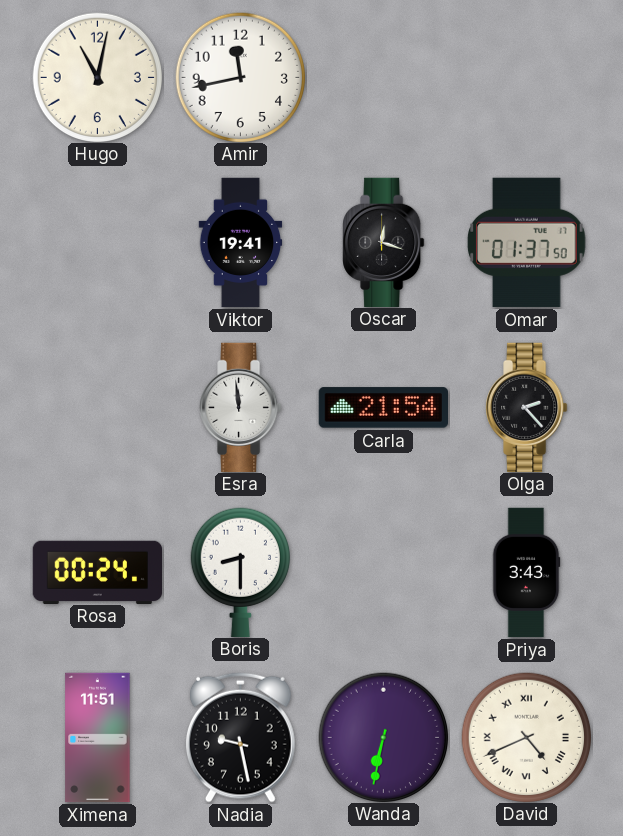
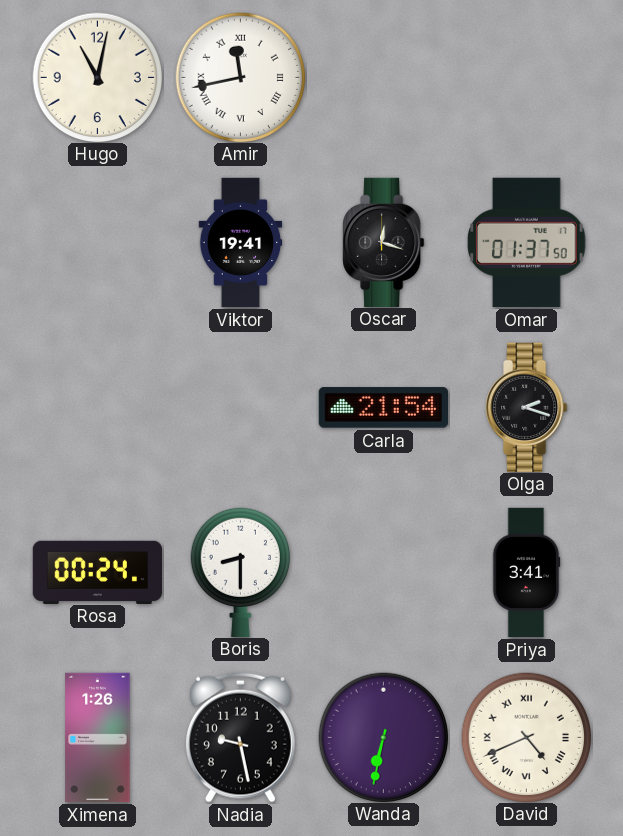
Amir numerals: Arabic -> Roman
Esra: 11:59 -> none
Olga: 2:23 -> 2:18
Priya: 3:43 -> 3:41
Ximena: 11:51 -> 1:26
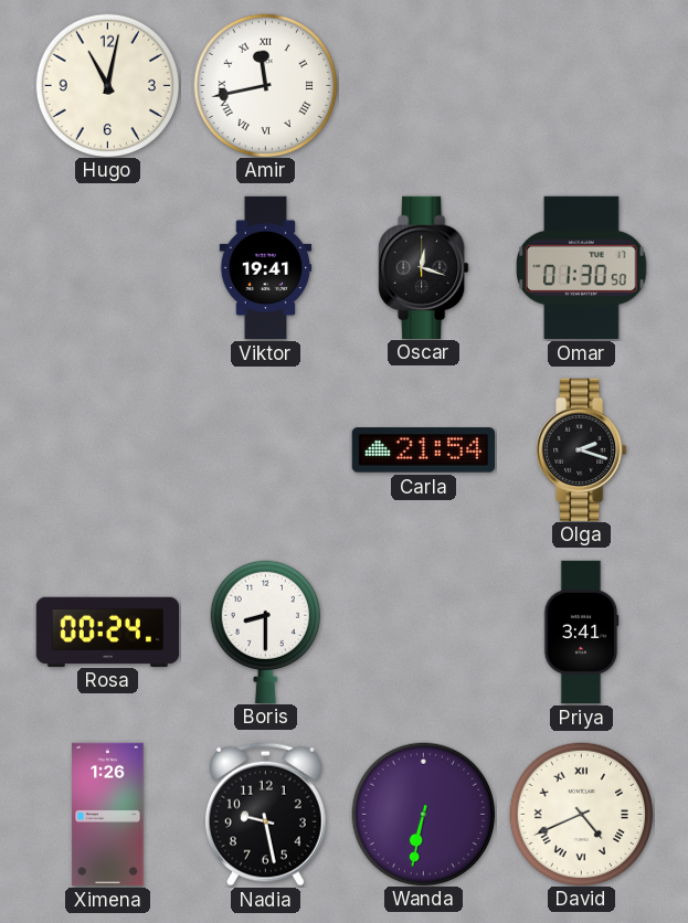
Omar: 01:37 -> 01:30
